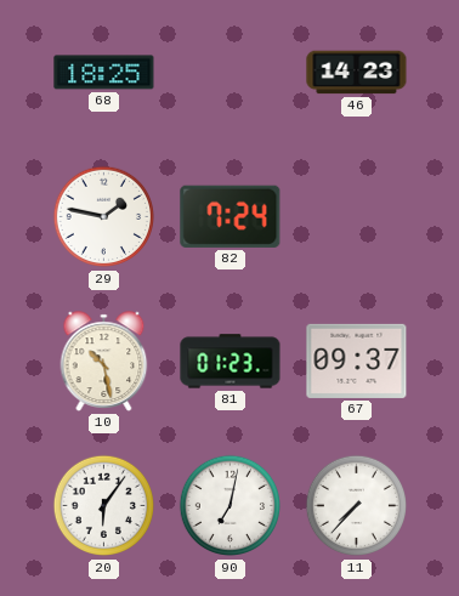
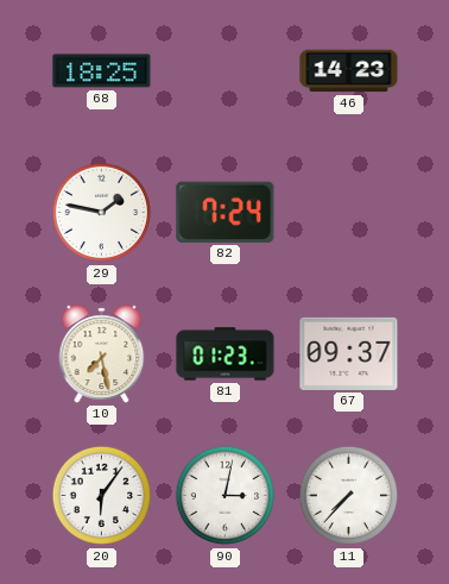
10: 10:28 -> 7:28
90: 7:02 -> 3:02
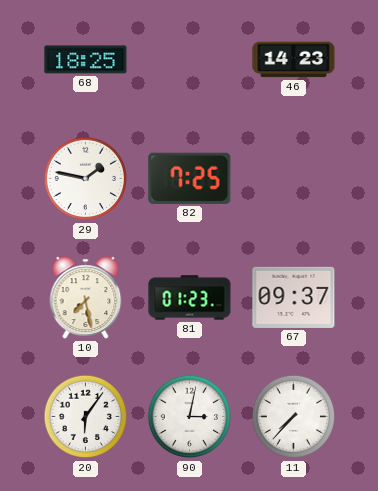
82: 7:24 -> 7:25
